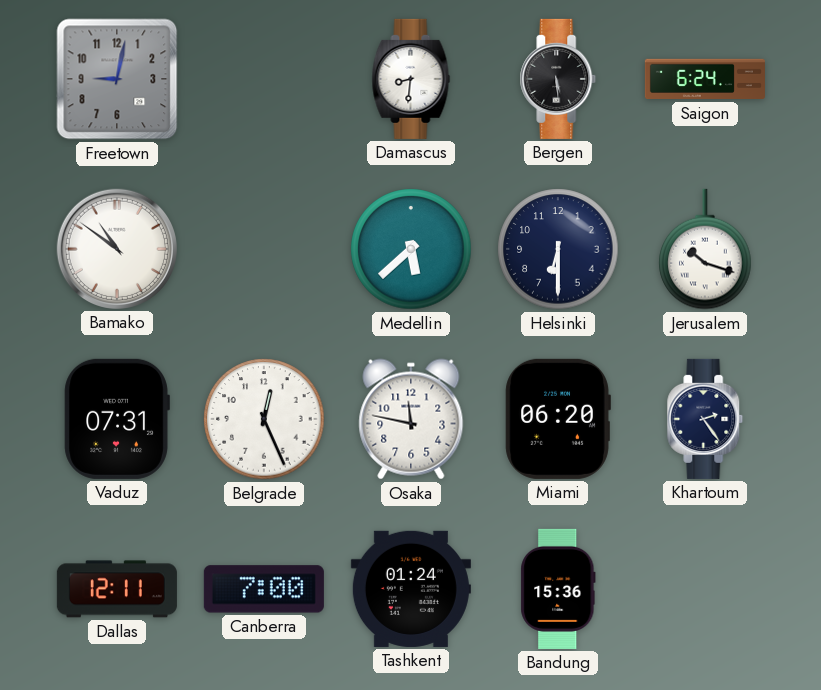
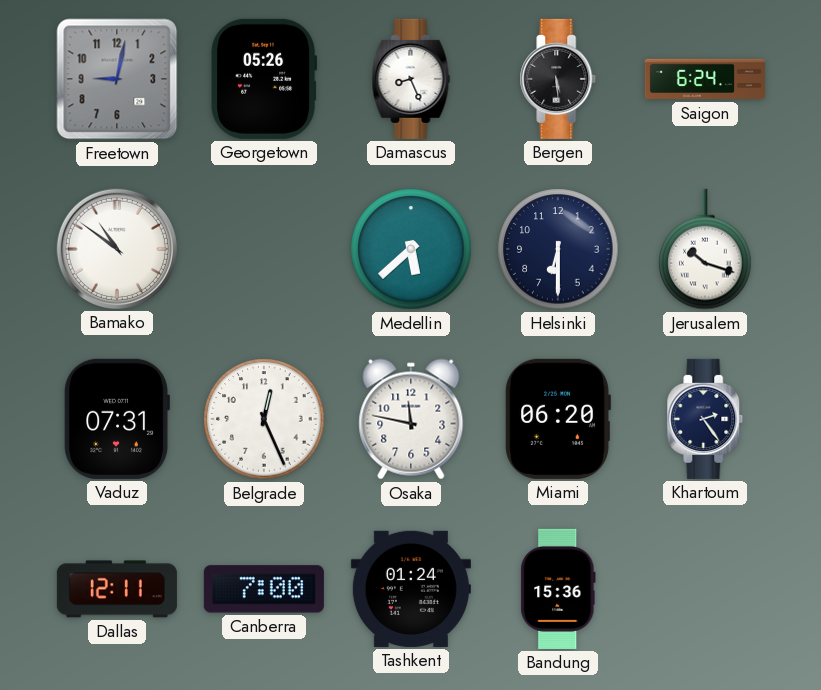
Georgetown: none -> 05:26
Damascus: 8:31 -> 8:26
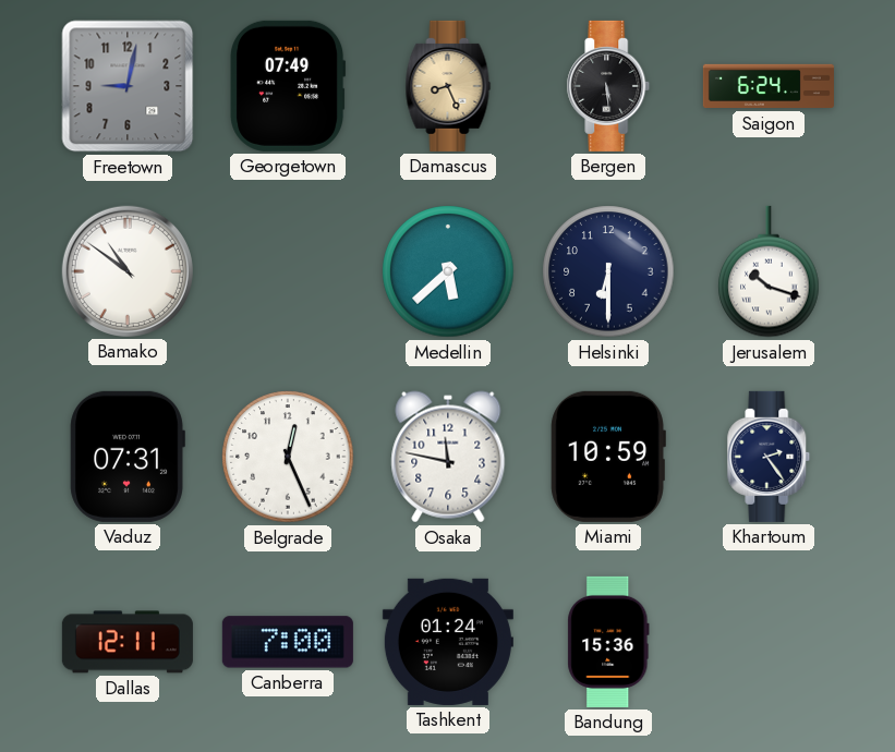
Georgetown: 05:26 -> 07:49
Damascus dial: white -> champagne
Miami: 06:20 -> 10:59
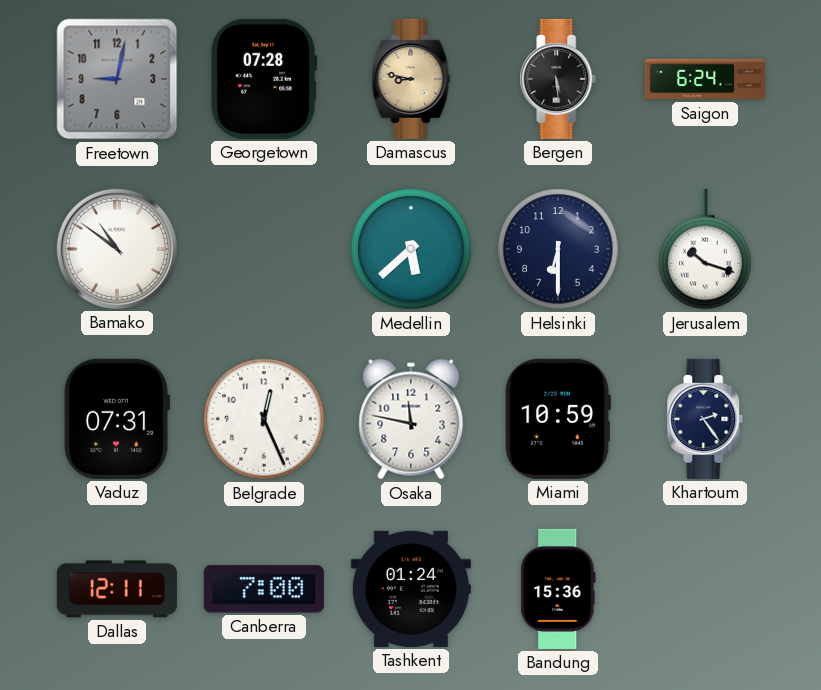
Georgetown: 07:49 -> 07:28
Damascus: 8:26 -> 8:47
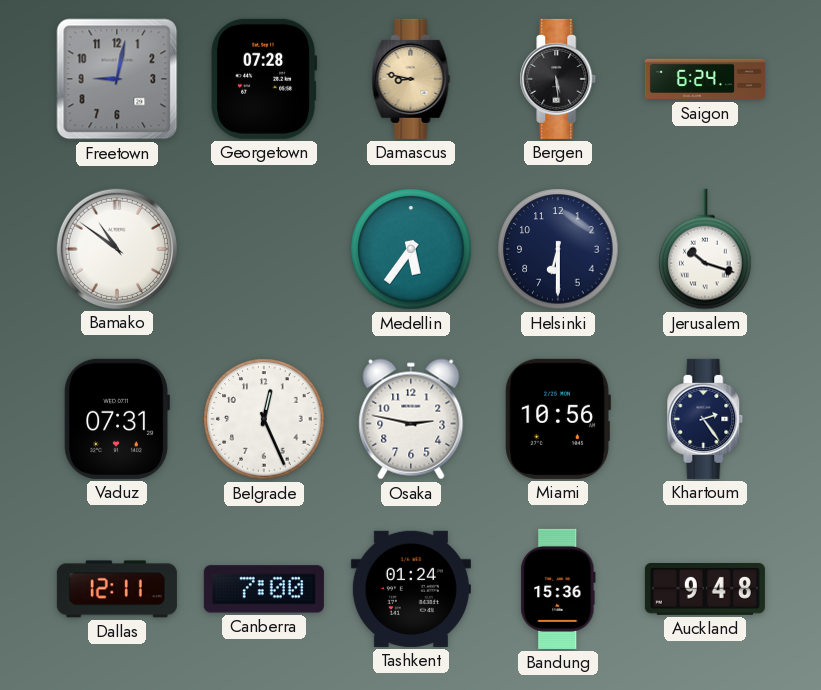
Medellin: 5:38 -> 5:36
Osaka: 11:47 -> 2:47
Miami: 10:59 -> 10:56
Auckland: none -> 9:48
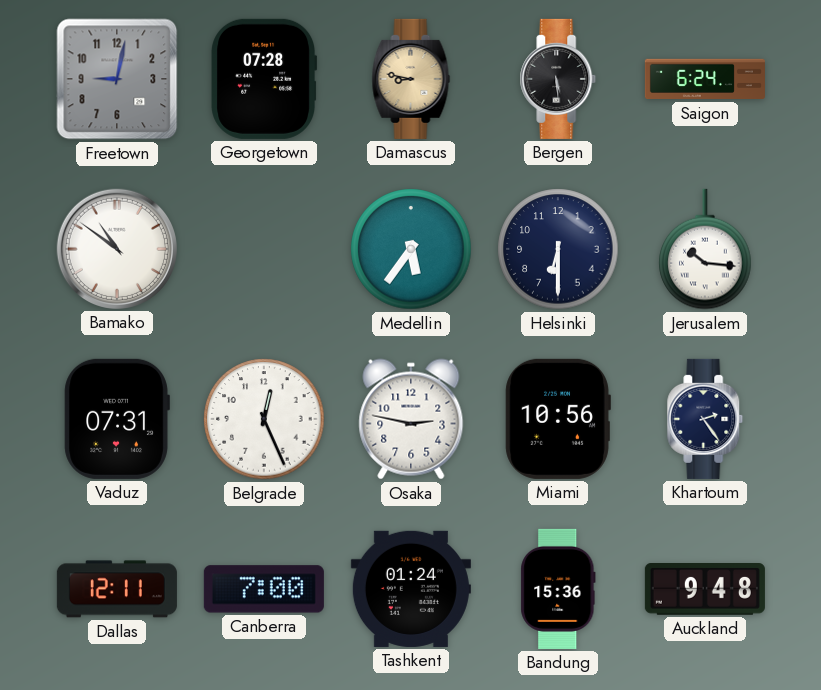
Jerusalem: 10:18 -> 10:16
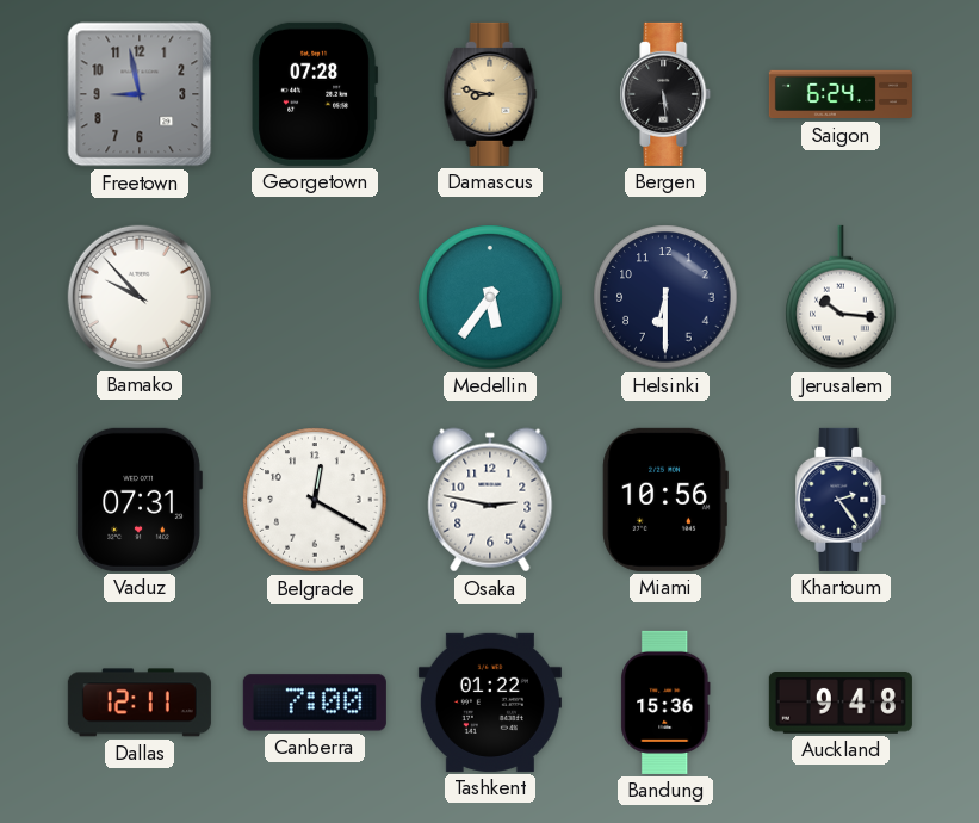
Freetown: 9:02 -> 8:58
Bamako: 10:51 -> 9:53
Belgrade: 12:26 -> 12:20
Tashkent: 01:24 -> 01:22
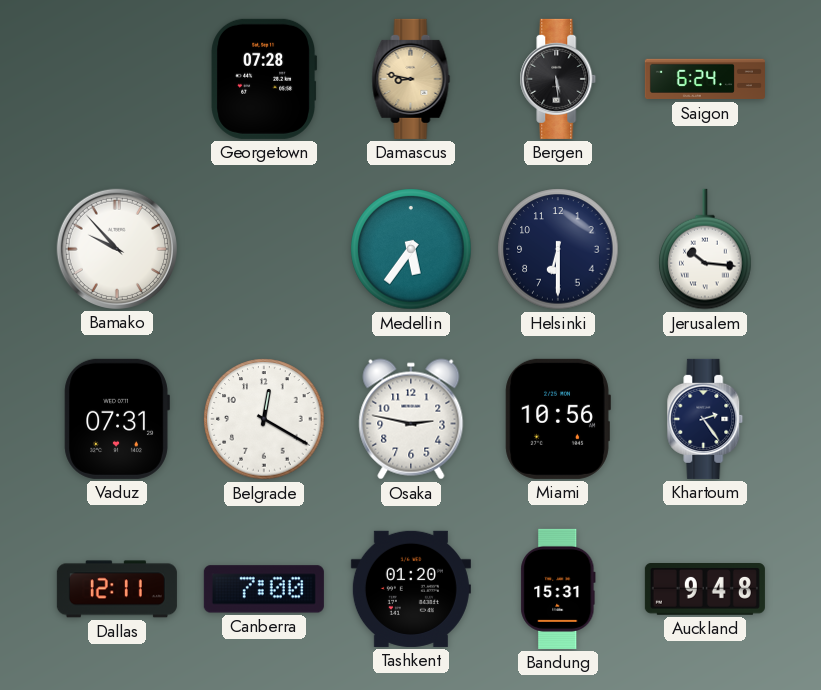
Freetown: 8:58 -> none
Tashkent: 01:22 -> 01:20
Bandung: 15:36 -> 15:31
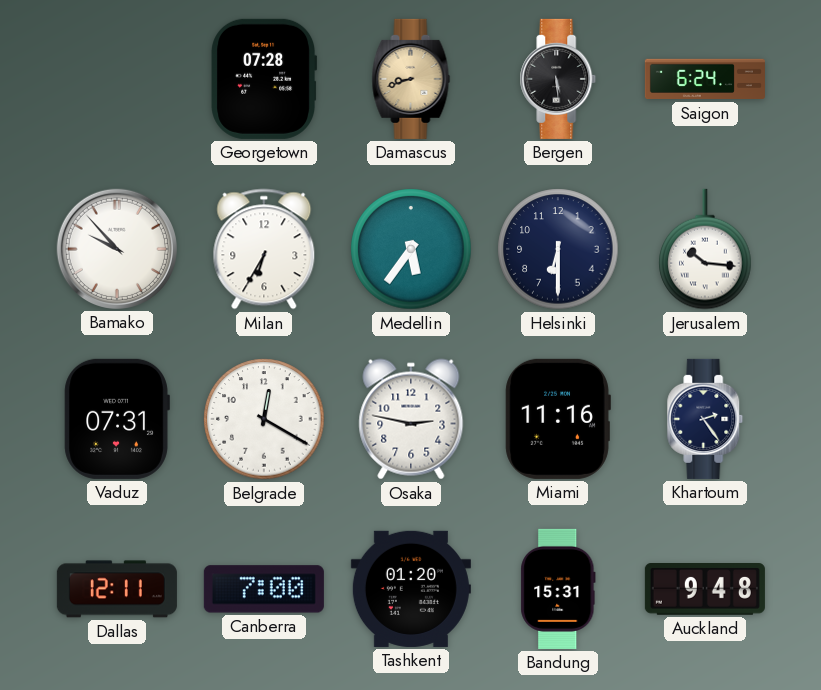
Damascus: 8:47 -> 8:42
Milan: none -> 6:35
Miami: 10:56 -> 11:16
